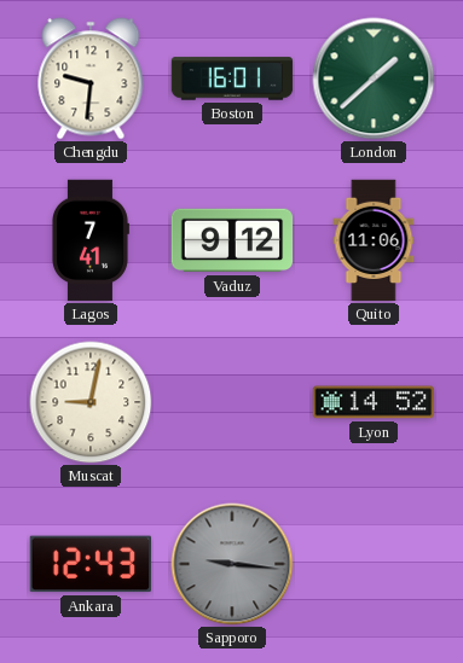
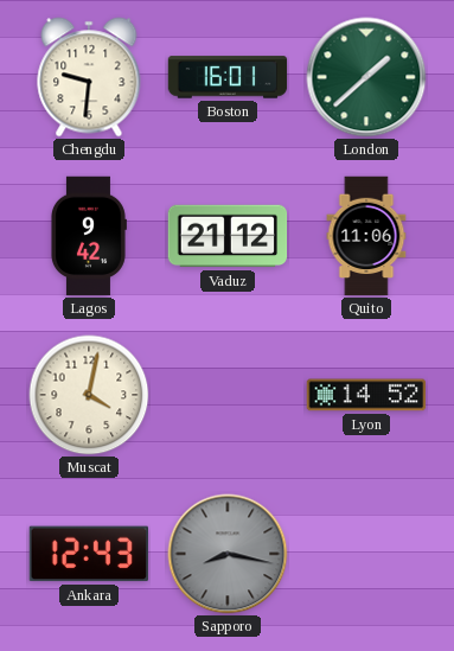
Lagos: 7:41 -> 9:42
Vaduz: 9:12 -> 21:12
Muscat: 9:02 -> 4:02
Sapporo: 9:16 -> 8:17
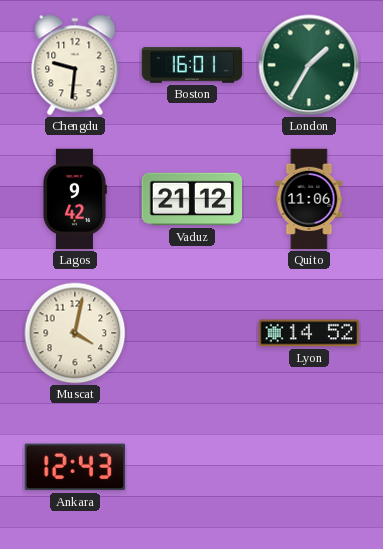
London: 1:38 -> 1:35
Sapporo: 8:17 -> none
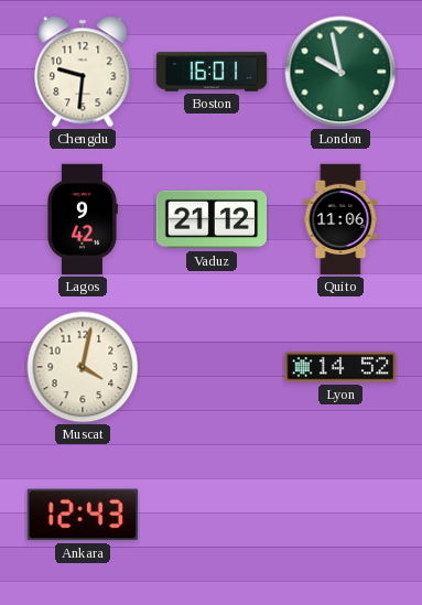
London: 1:35 -> 9:58
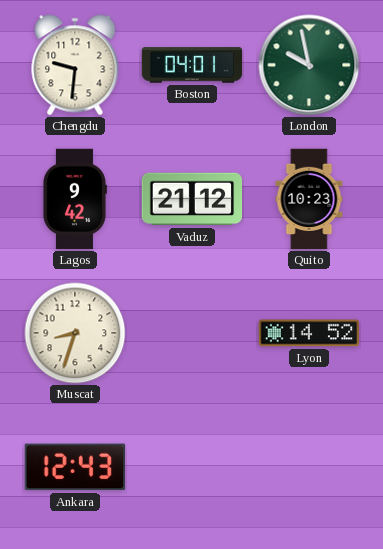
Boston: 16:01 -> 04:01
Quito: 11:06 -> 10:23
Muscat: 4:02 -> 8:33
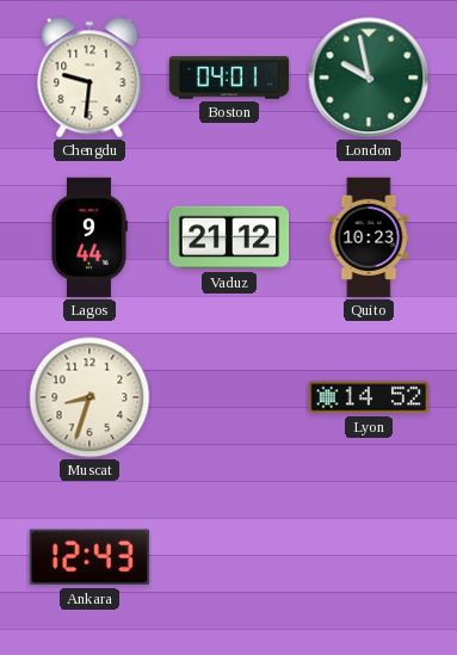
Lagos: 9:42 -> 9:44
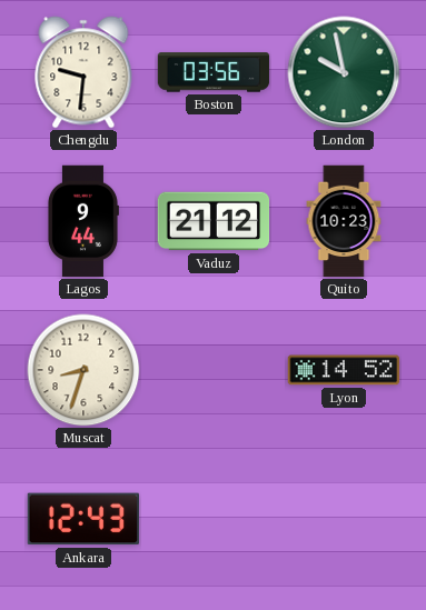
Boston: 04:01 -> 03:56
